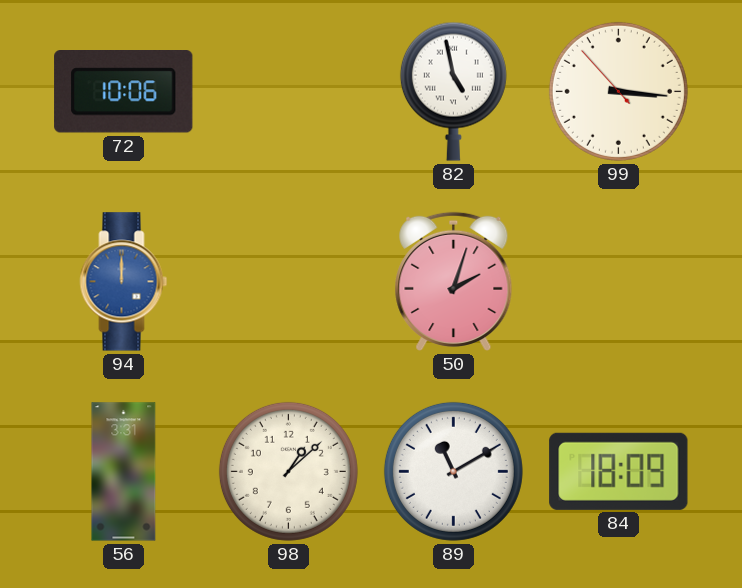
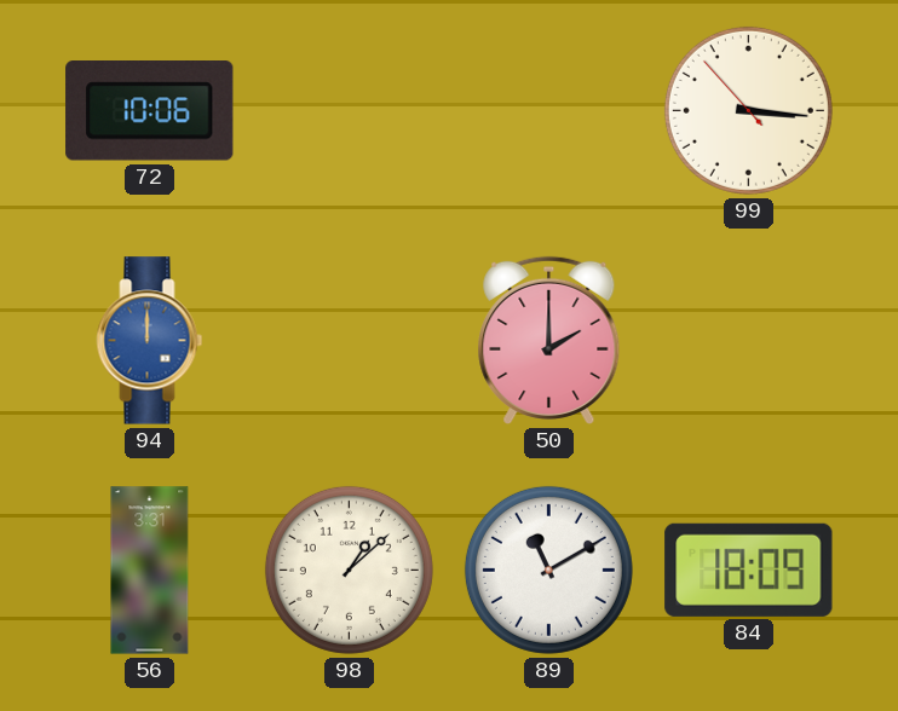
82: 4:58 -> none
50: 2:03 -> 2:00
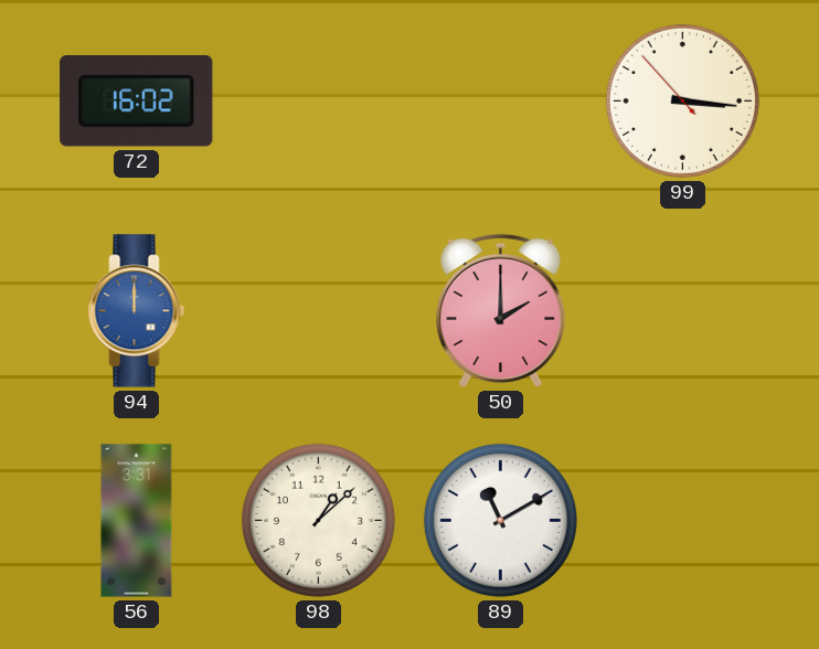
72: 10:06 -> 16:02
84: 18:09 -> none
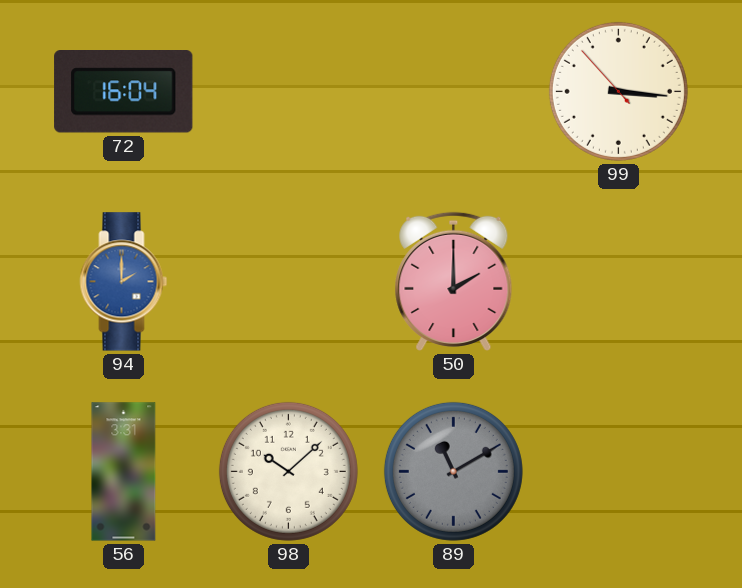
72: 16:02 -> 16:04
94: 12:00 -> 2:00
98: 1:08 -> 10:08
89 dial: white -> grey
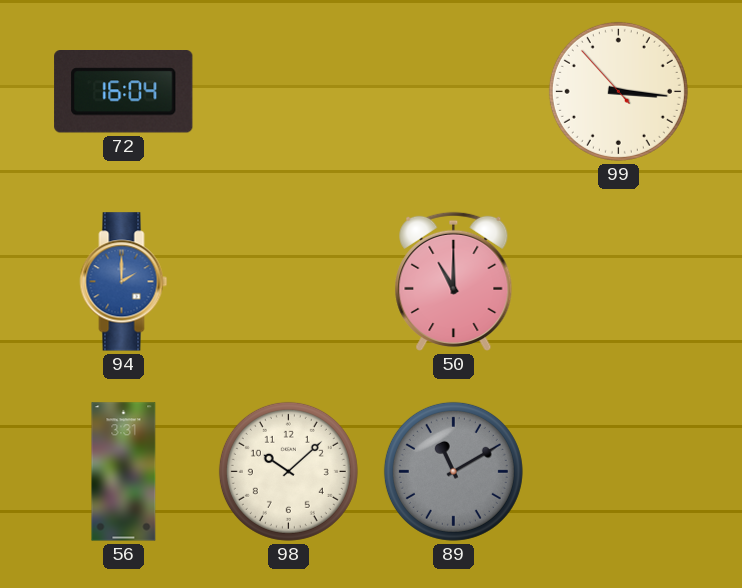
50: 2:00 -> 11:00
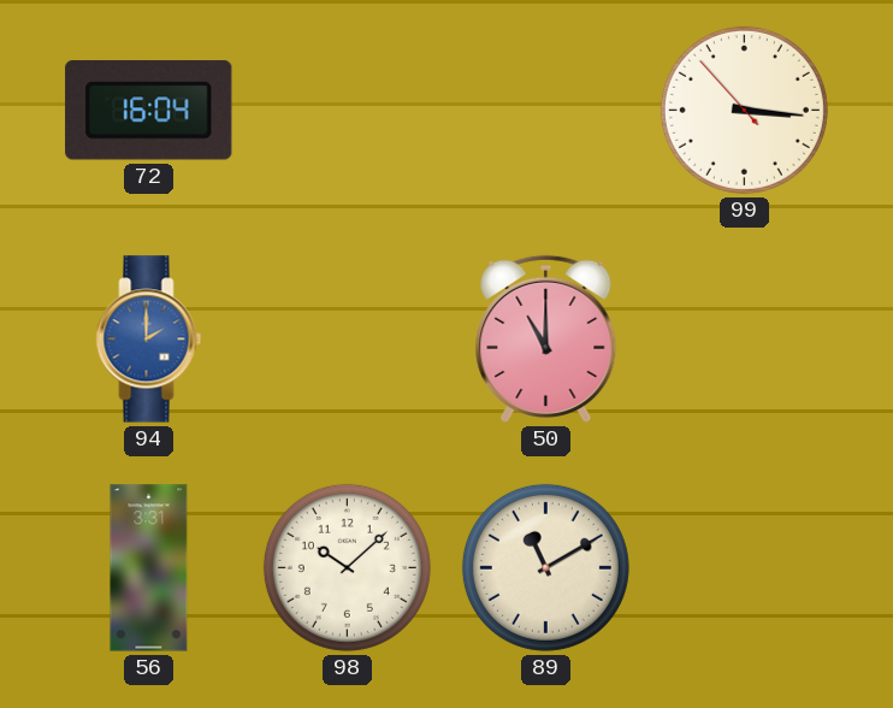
89 dial: grey -> cream
